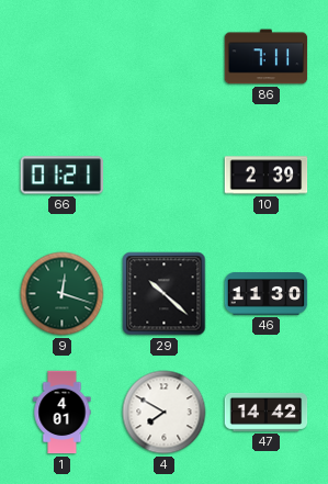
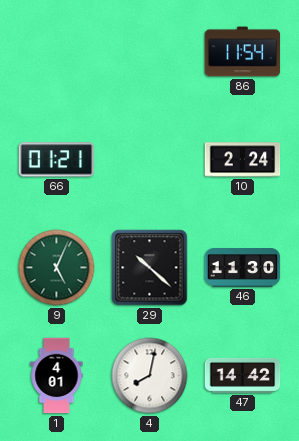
86: 7:11 -> 11:54
10: 2:39 -> 2:24
9: 12:18 -> 5:04
4: 7:50 -> 8:02
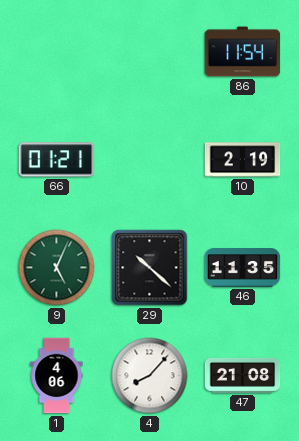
10: 2:24 -> 2:19
46: 11:30 -> 11:35
1: 4:01 -> 4:06
4: 8:02 -> 8:07
47: 14:42 -> 21:08
